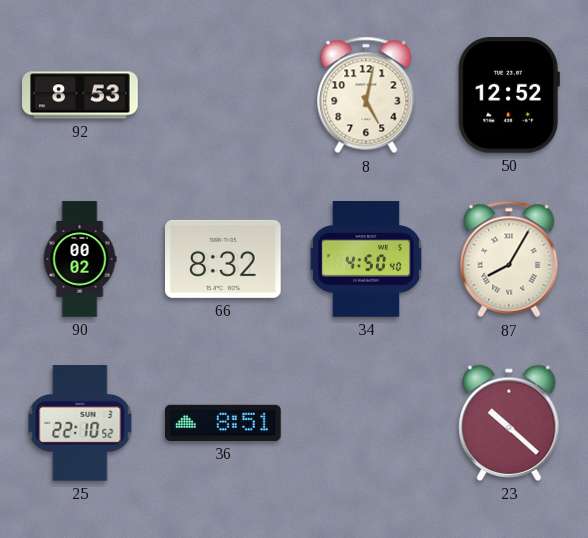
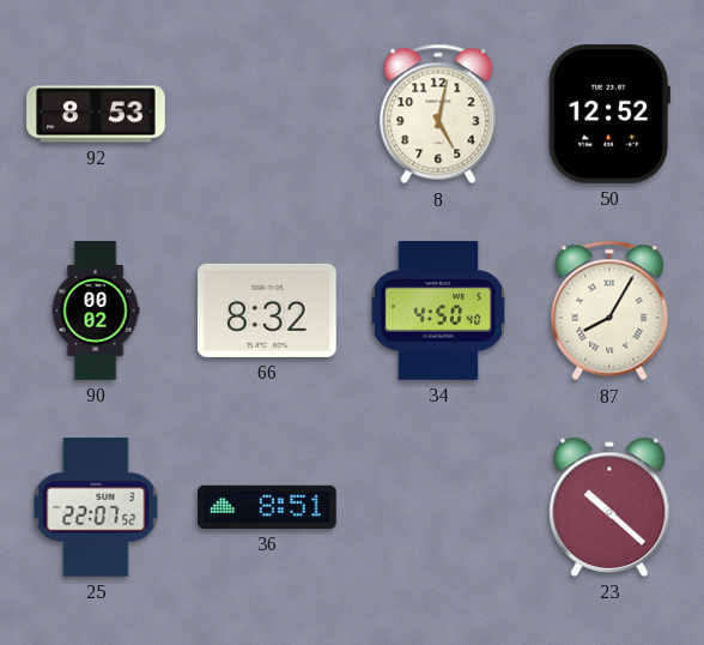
25: 22:10 -> 22:07
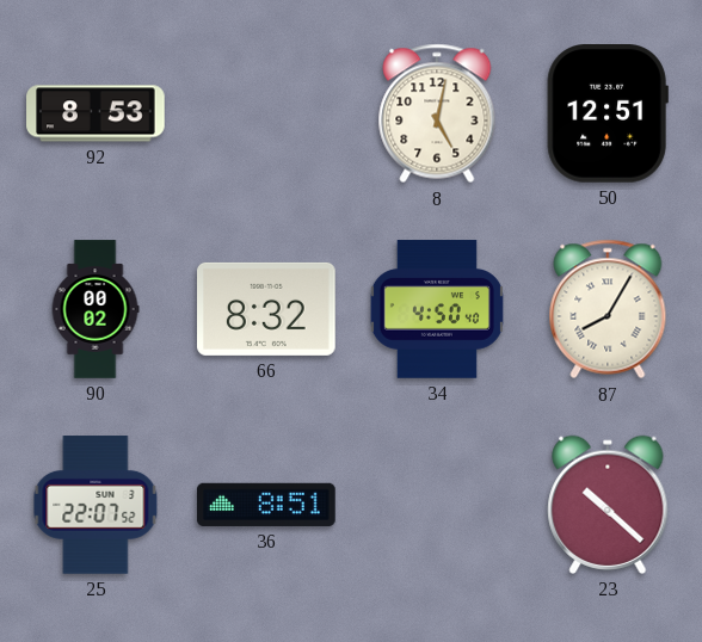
50: 12:52 -> 12:51
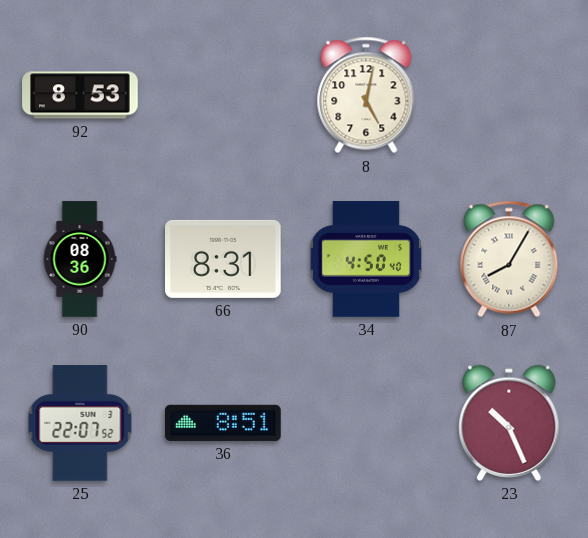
50: 12:51 -> none
90: 00:02 -> 08:36
66: 8:32 -> 8:31
23: 10:22 -> 10:26
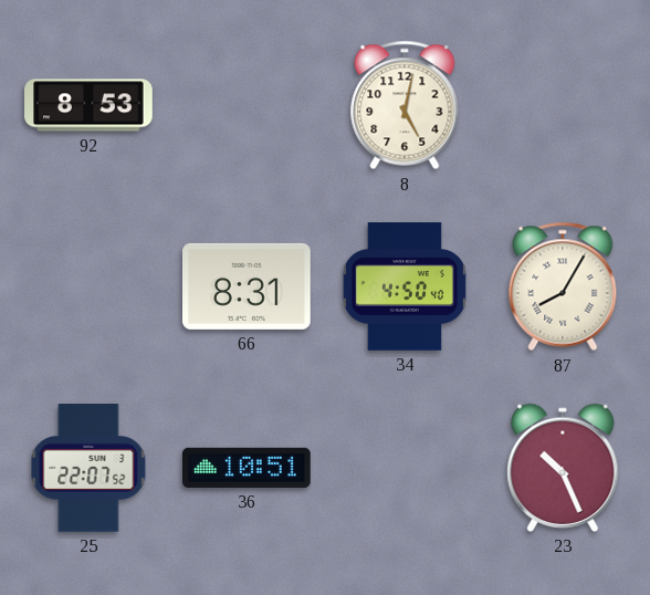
90: 08:36 -> none
36: 8:51 -> 10:51
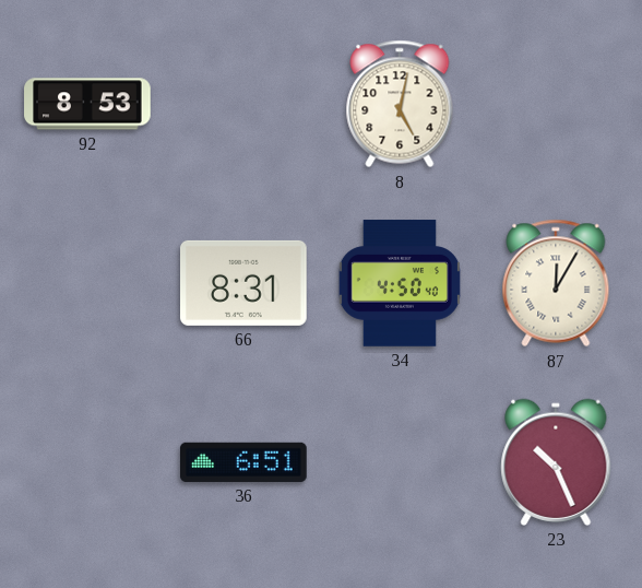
87: 8:05 -> 12:05
25: 22:07 -> none
36: 10:51 -> 6:51
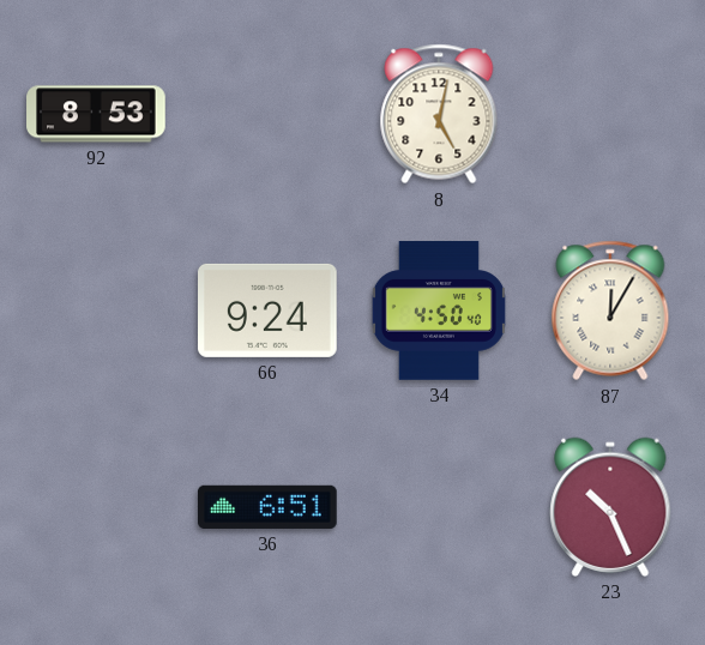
66: 8:31 -> 9:24
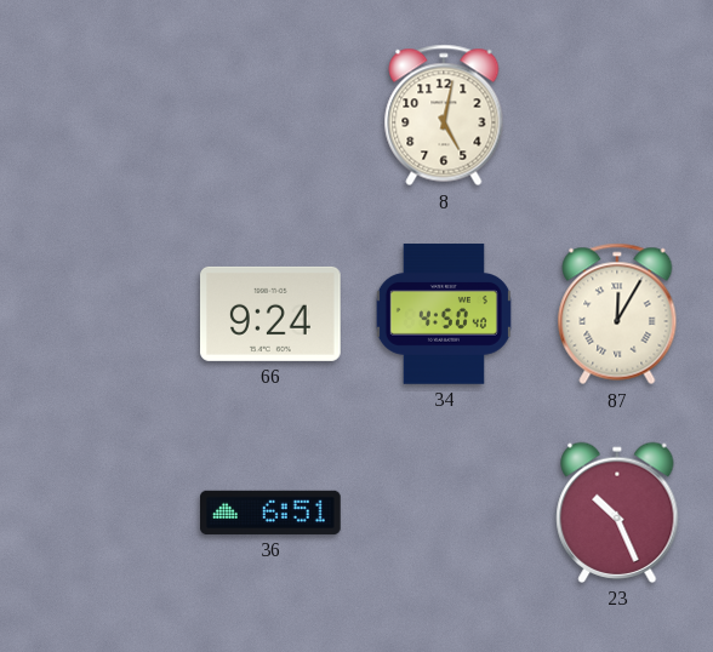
92: 8:53 -> none
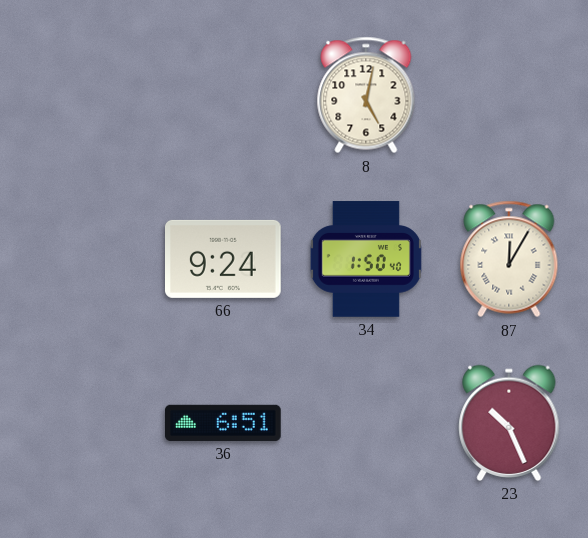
34: 4:50 -> 1:50
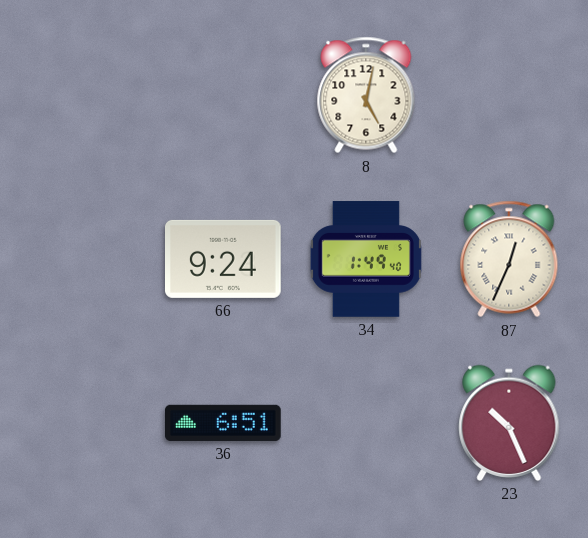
34: 1:50 -> 1:49
87: 12:05 -> 12:34
